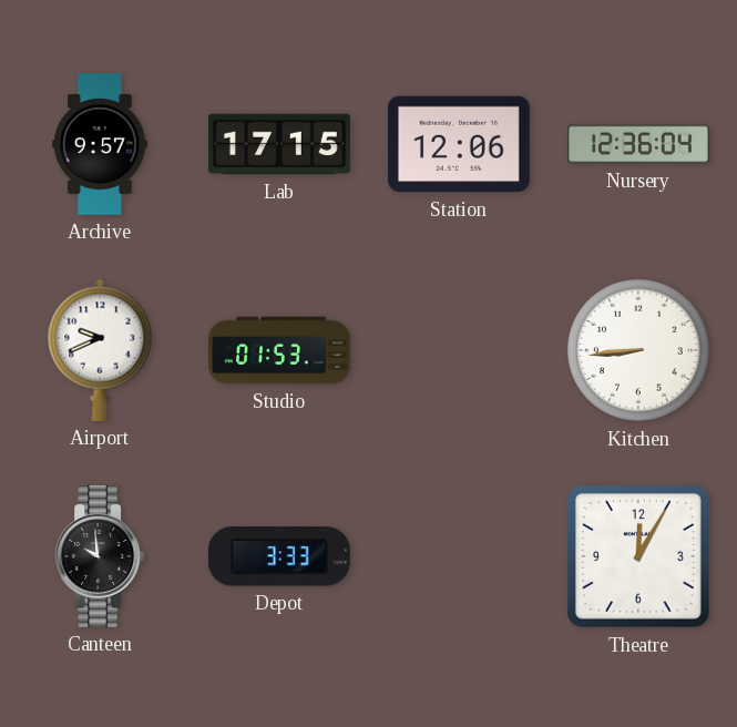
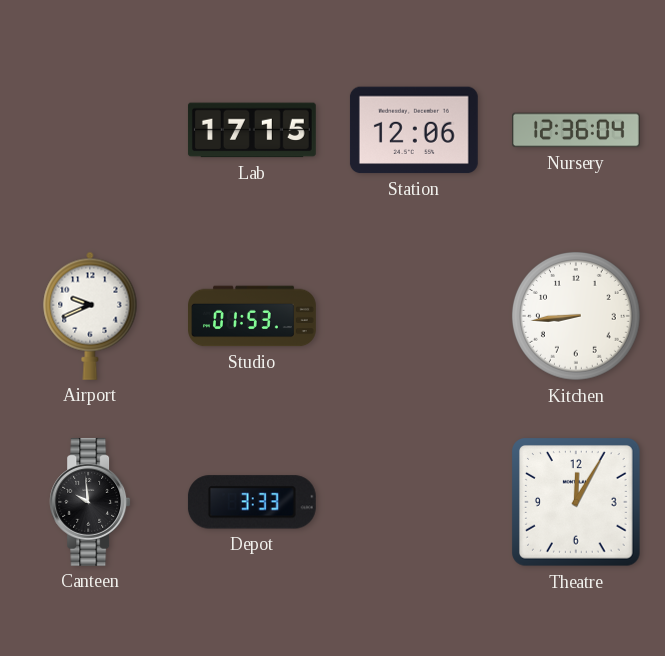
Archive: 9:57 -> none
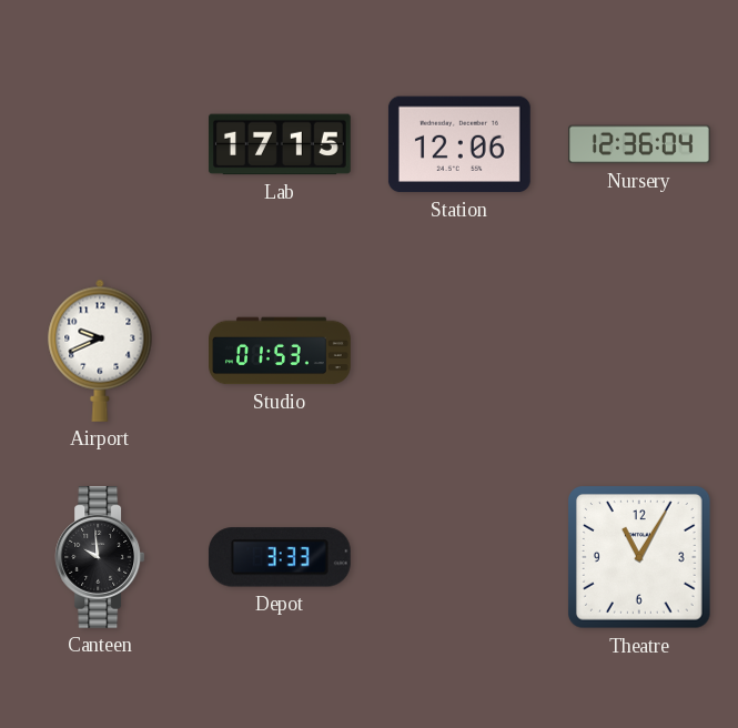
Kitchen: 8:44 -> none
Theatre: 12:05 -> 11:05
